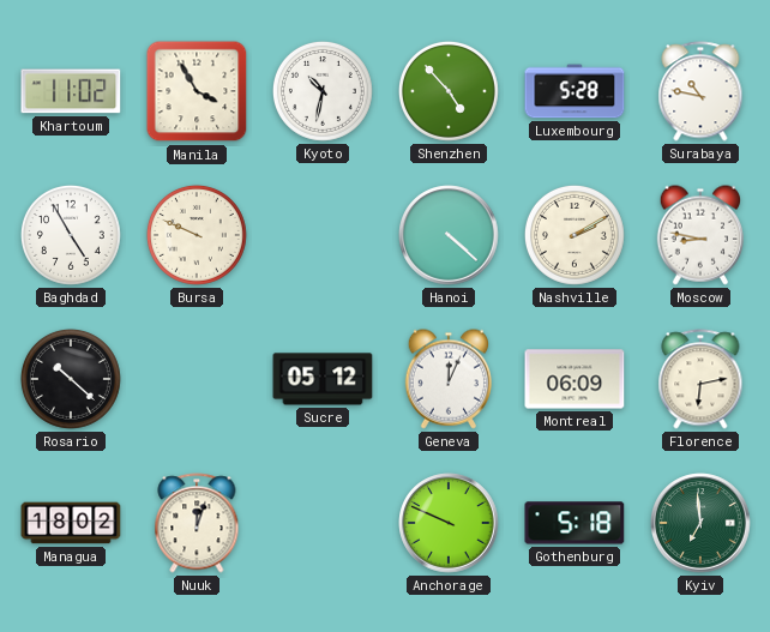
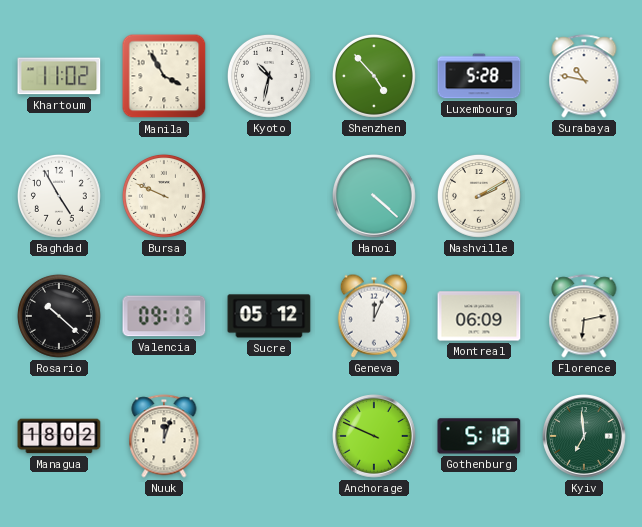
Moscow: 8:47 -> none
Valencia: none -> 09:13
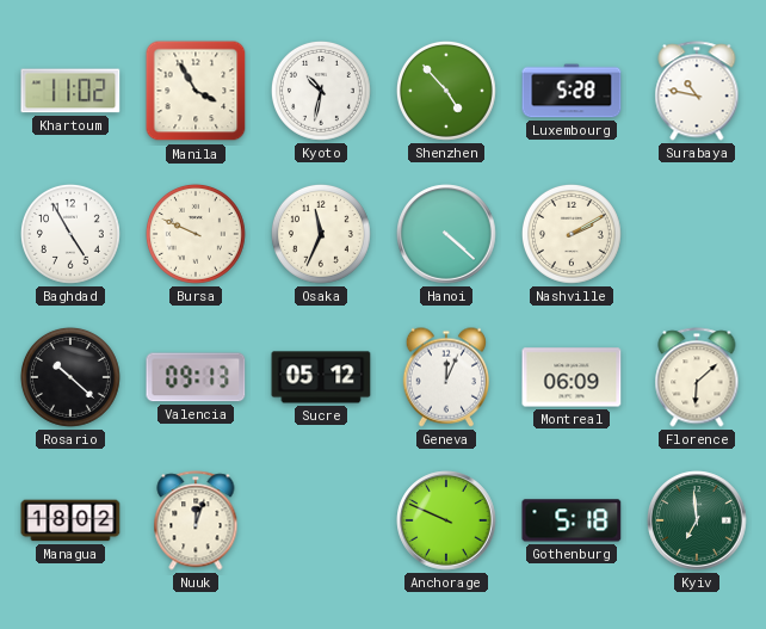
Osaka: none -> 11:34
Florence: 6:13 -> 6:08
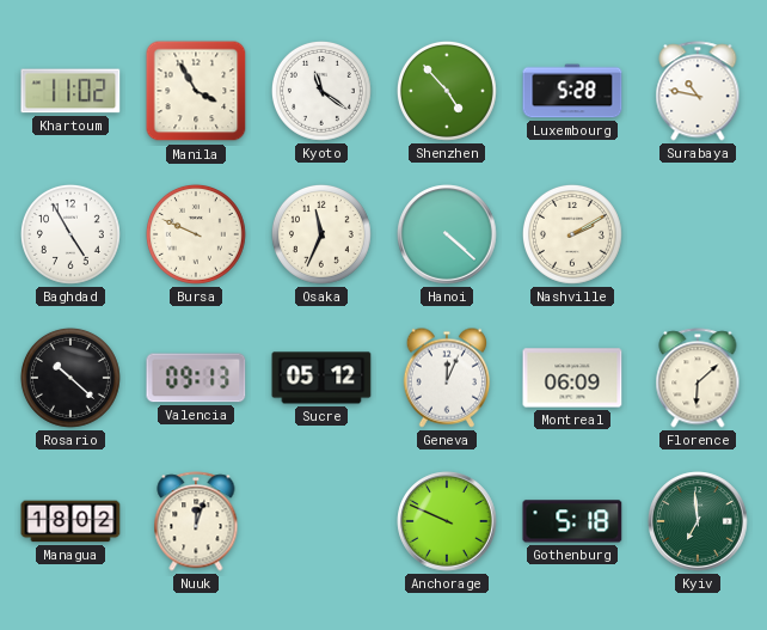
Kyoto: 10:32 -> 11:21
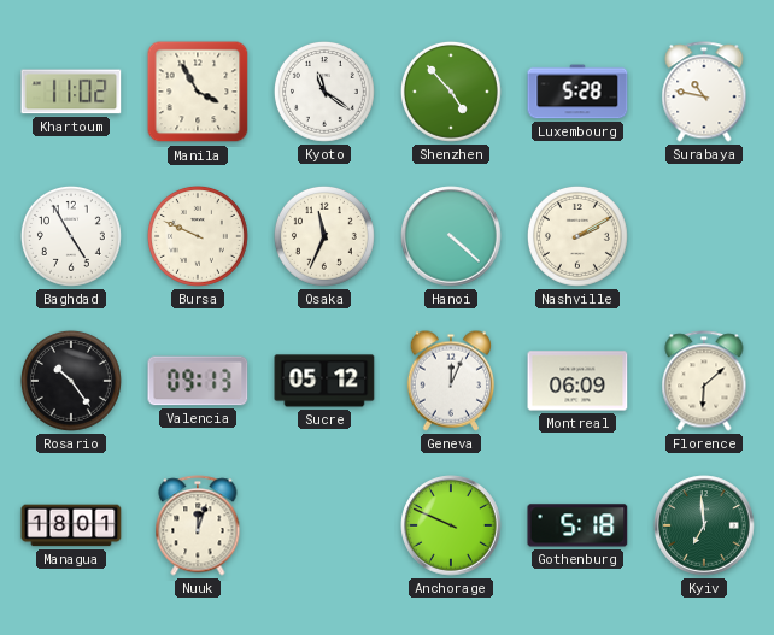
Rosario: 10:22 -> 10:24
Managua: 18:02 -> 18:01
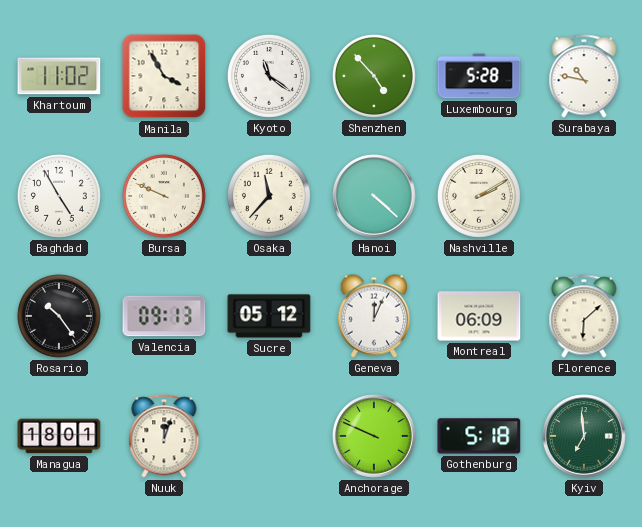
Osaka: 11:34 -> 11:37
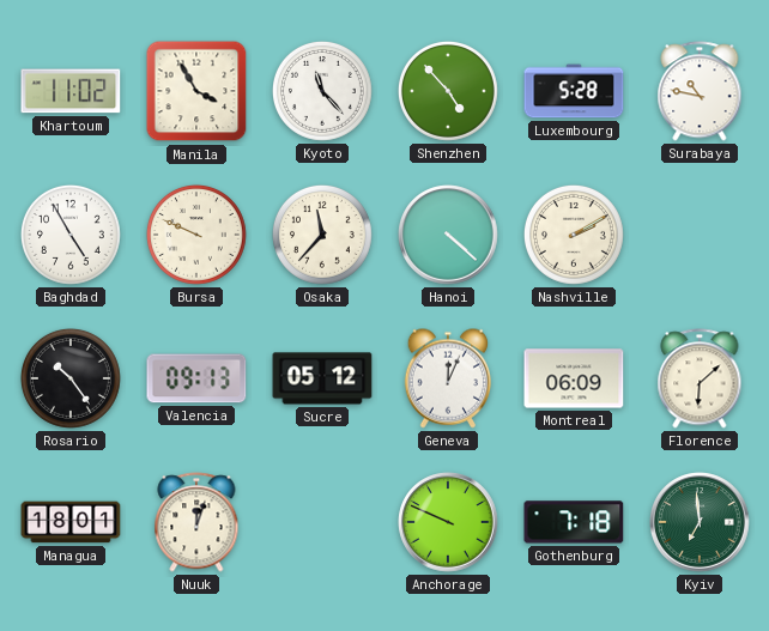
Kyoto: 11:21 -> 11:23
Gothenburg: 5:18 -> 7:18
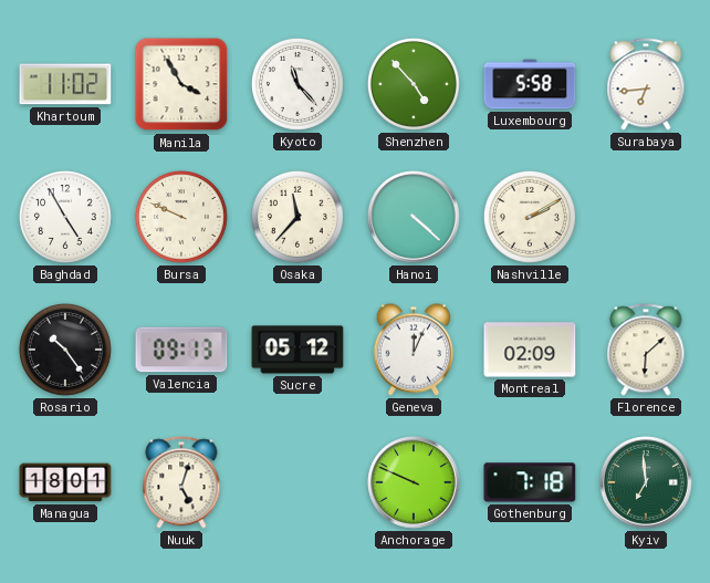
Luxembourg: 5:28 -> 5:58
Surabaya: 10:47 -> 6:44
Montreal: 06:09 -> 02:09
Nuuk: 12:03 -> 5:03
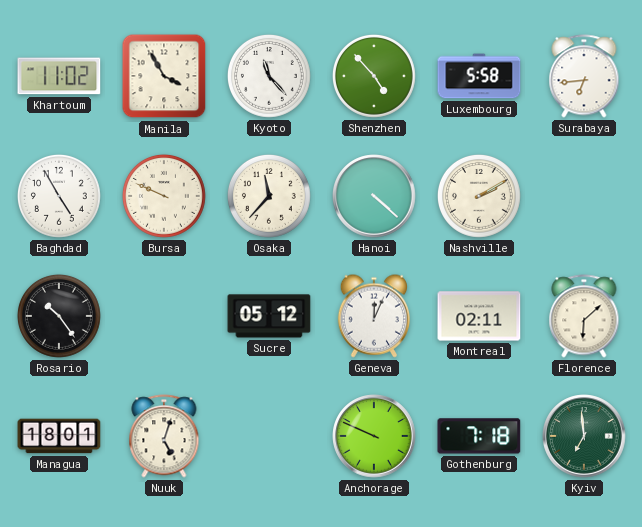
Valencia: 09:13 -> none
Montreal: 02:09 -> 02:11
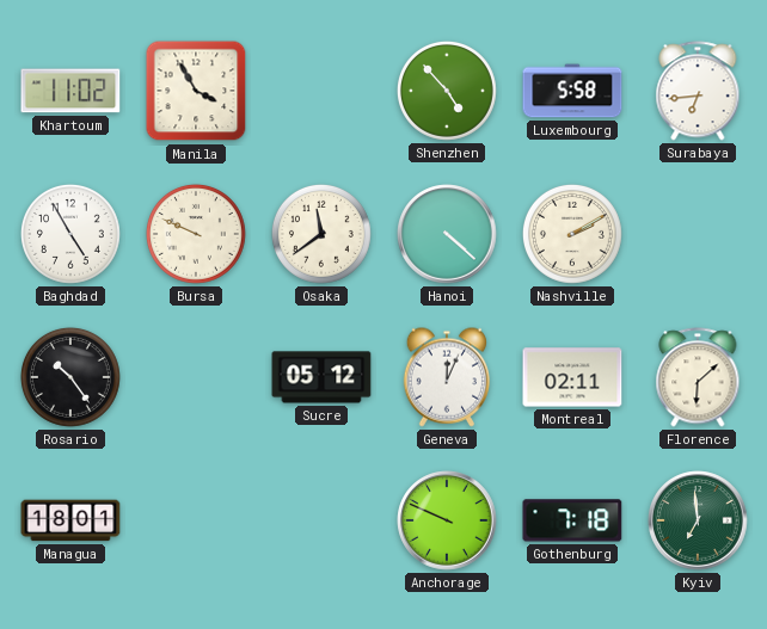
Kyoto: 11:23 -> none
Osaka: 11:37 -> 11:39
Nuuk: 5:03 -> none
